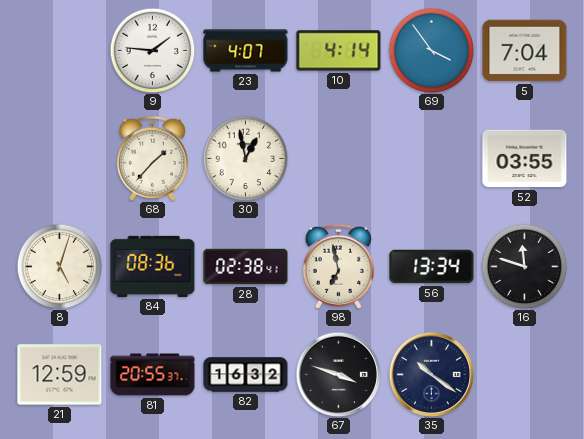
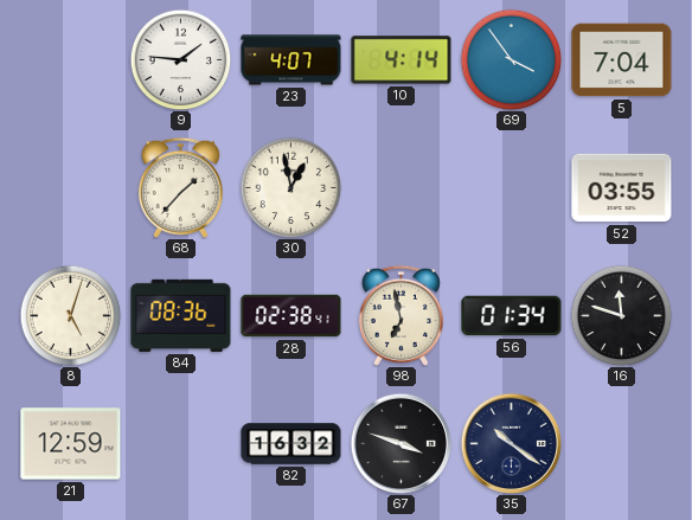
56: 13:34 -> 01:34
81: 20:55 -> none
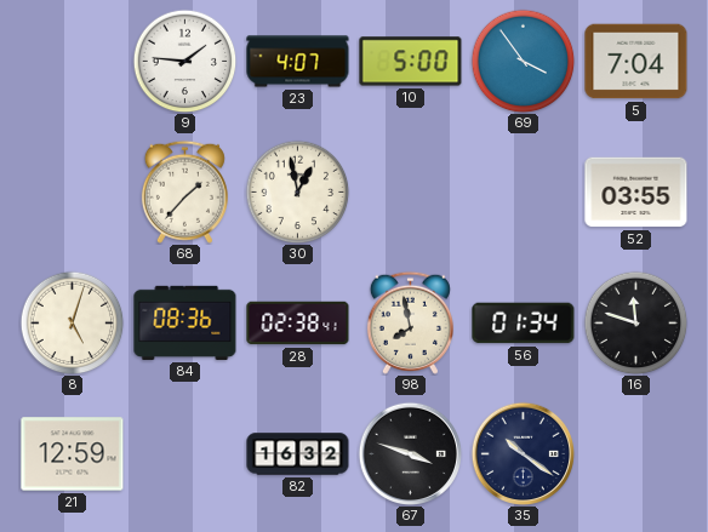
10: 4:14 -> 5:00
98: 6:58 -> 7:58
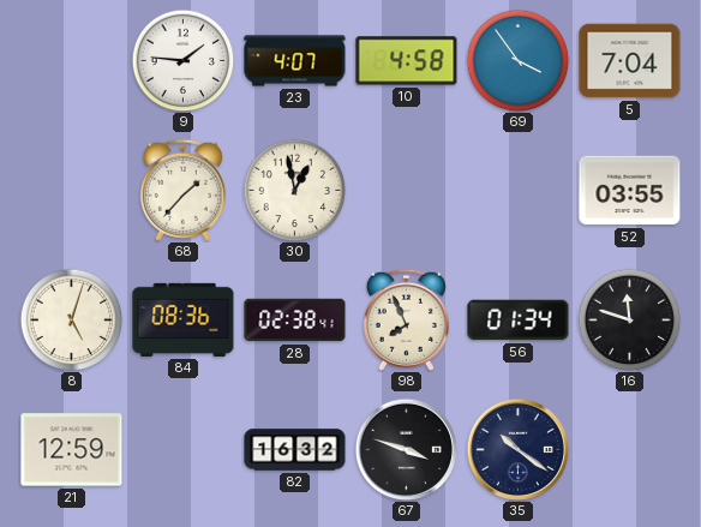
10: 5:00 -> 4:58
98: 7:58 -> 7:56
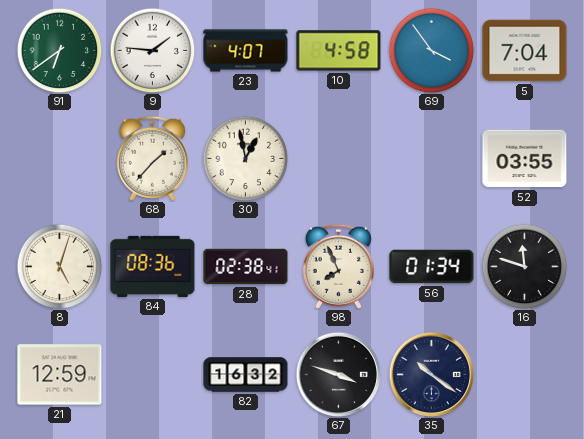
91: none -> 6:39
